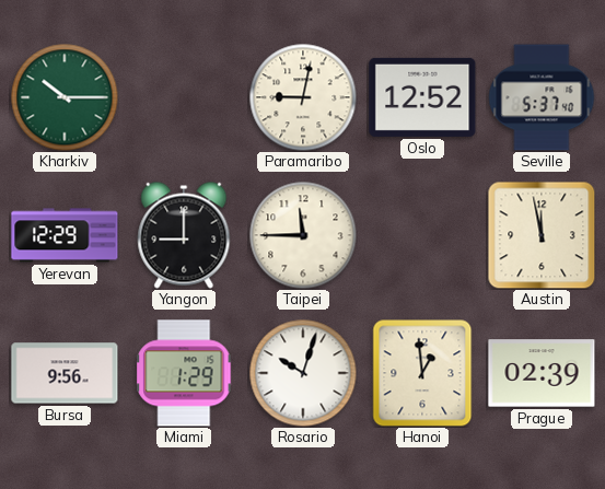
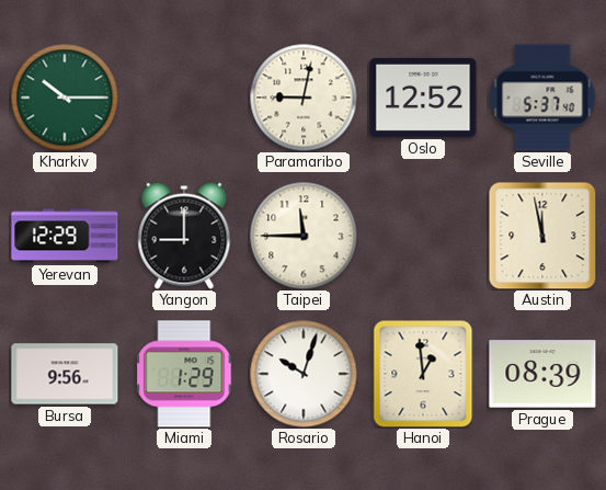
Prague: 02:39 -> 08:39
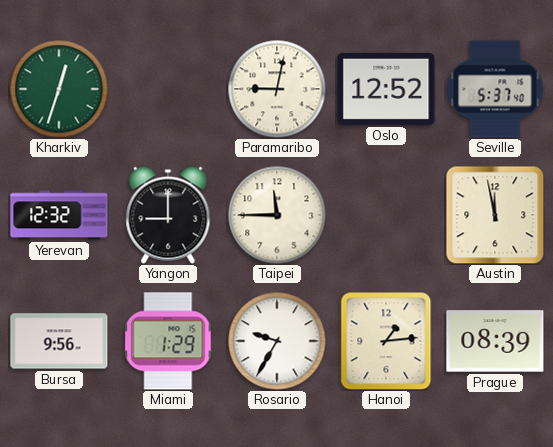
Kharkiv: 10:15 -> 12:33
Yerevan: 12:29 -> 12:32
Rosario: 10:03 -> 9:35
Hanoi: 12:59 -> 1:14
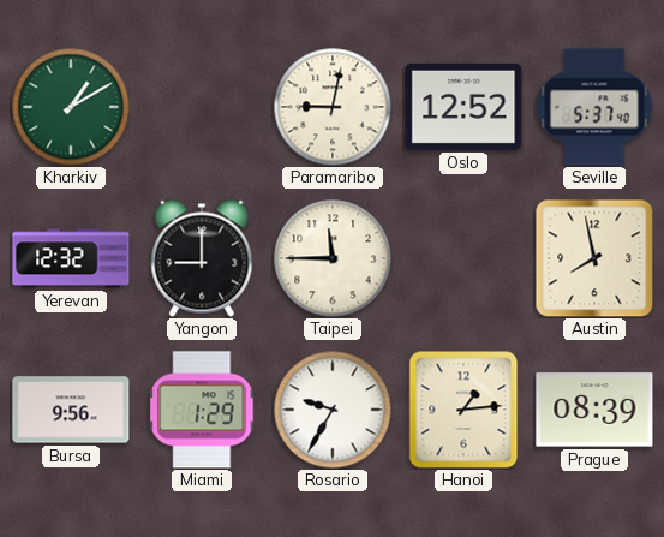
Kharkiv: 12:33 -> 1:10
Austin: 11:58 -> 7:58
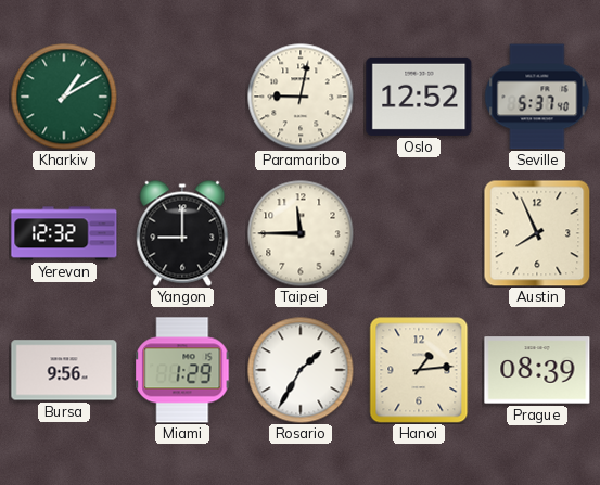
Austin: 7:58 -> 7:56
Rosario: 9:35 -> 1:35
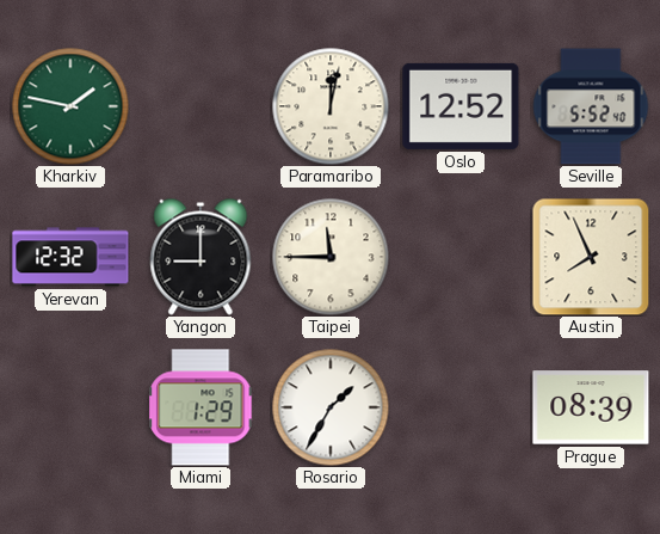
Kharkiv: 1:10 -> 1:47
Paramaribo: 9:02 -> 12:02
Seville: 5:37 -> 5:52
Bursa: 9:56 -> none
Hanoi: 1:14 -> none
